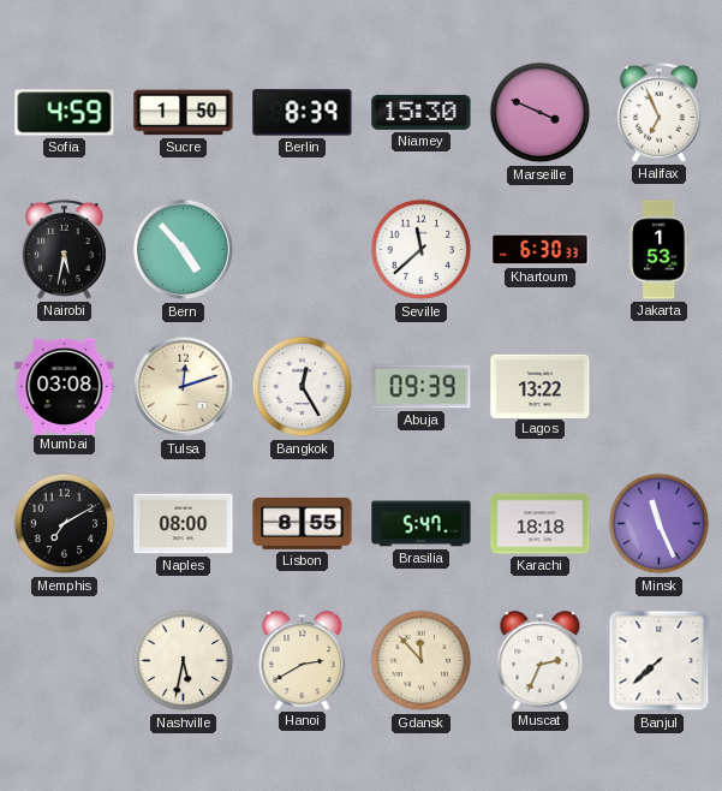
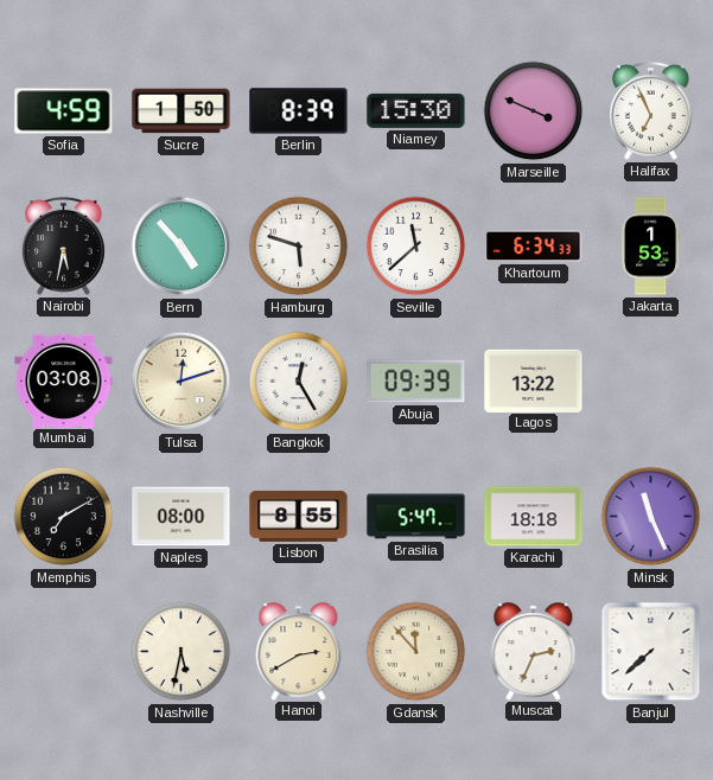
Hamburg: none -> 5:48
Khartoum: 6:30 -> 6:34
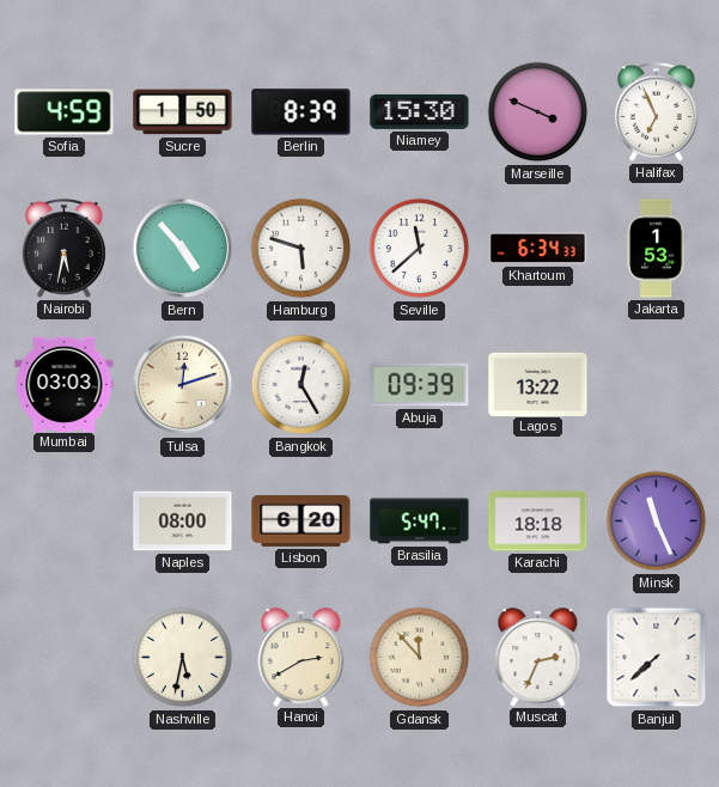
Mumbai: 03:08 -> 03:03
Memphis: 7:10 -> none
Lisbon: 8:55 -> 6:20
